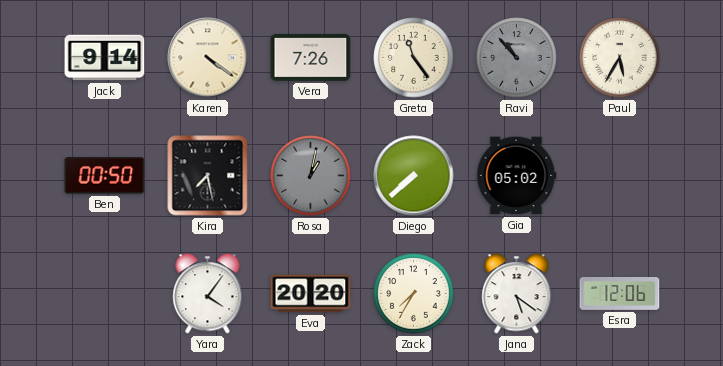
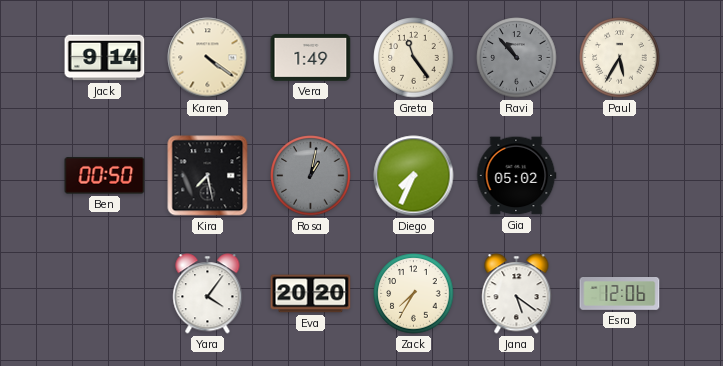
Vera: 7:26 -> 1:49
Diego: 7:38 -> 7:34
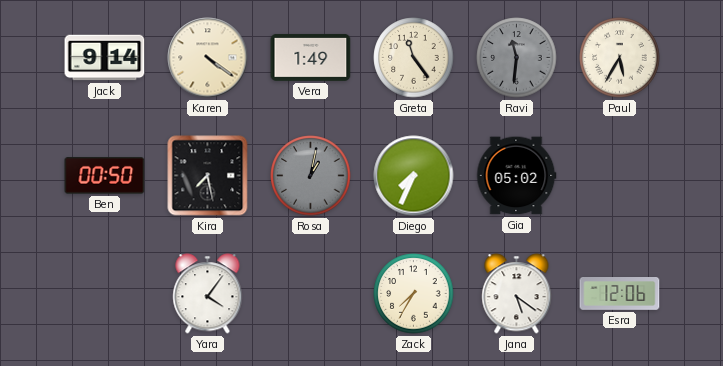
Ravi: 10:53 -> 11:31
Eva: 20:20 -> none
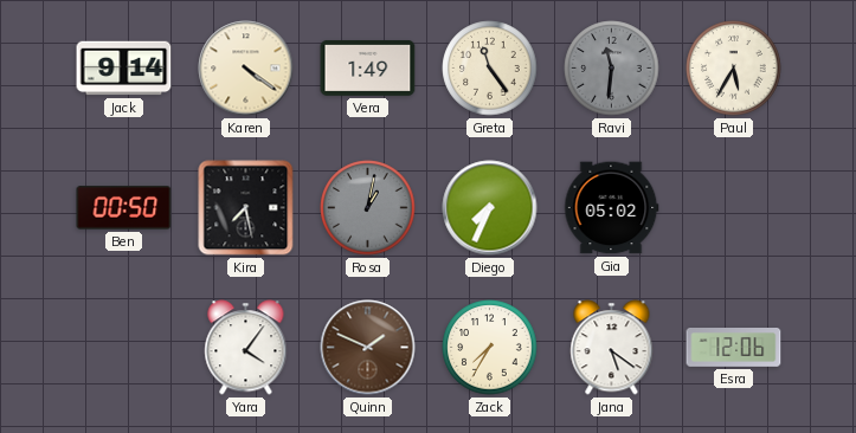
Quinn: none -> 1:49
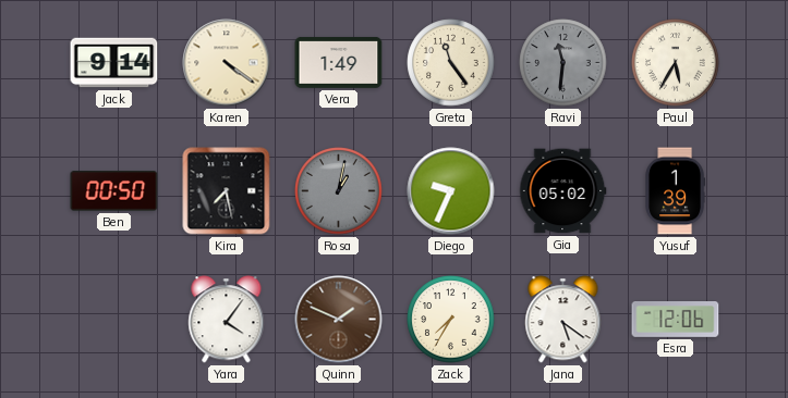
Diego: 7:34 -> 9:34
Yusuf: none -> 1:39
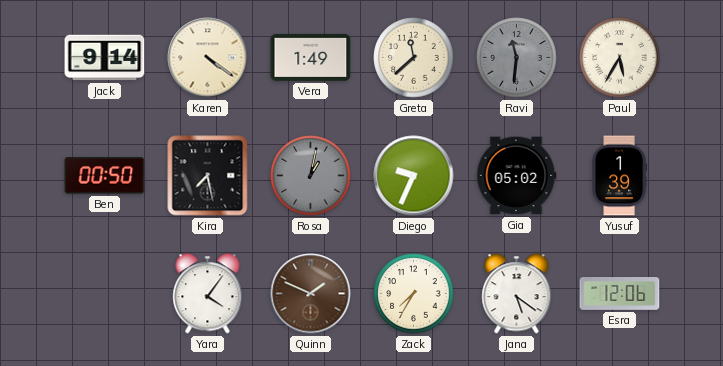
Greta: 11:24 -> 11:38
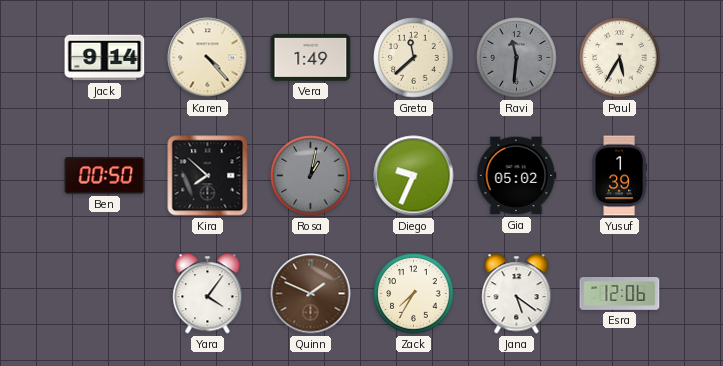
Karen: 4:21 -> 4:23
Kira: 7:28 -> 7:52
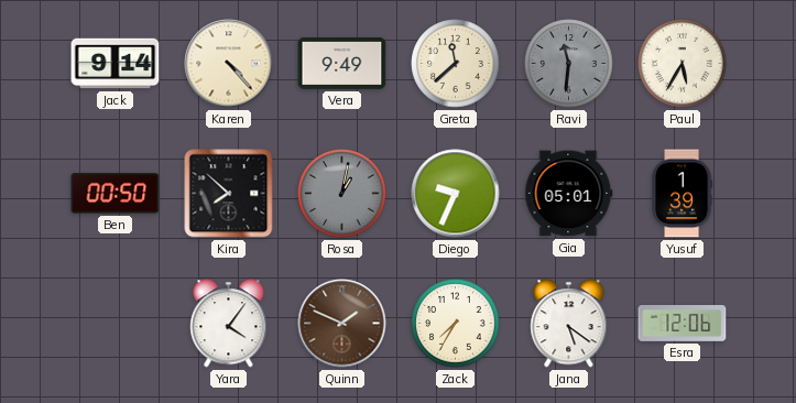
Vera: 1:49 -> 9:49
Gia: 05:02 -> 05:01
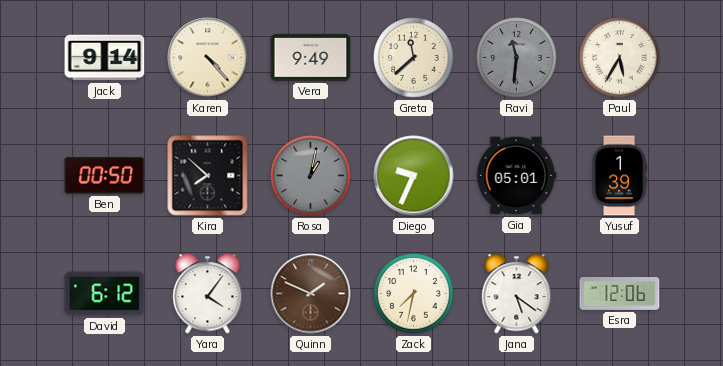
David: none -> 6:12
Zack: 7:35 -> 7:32
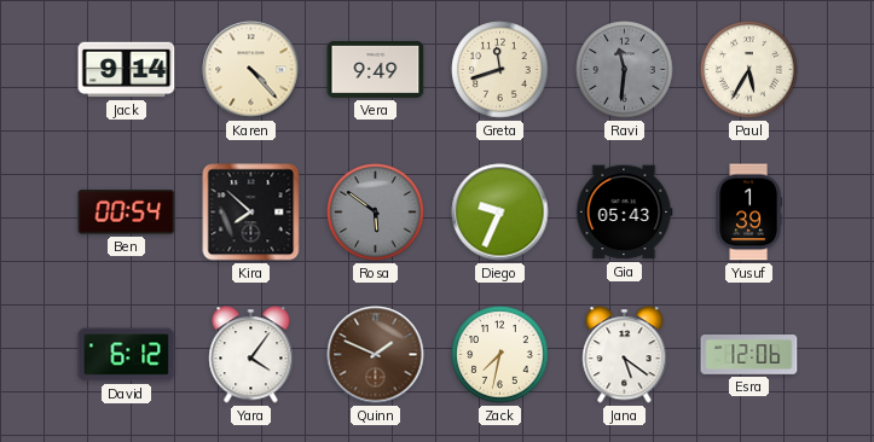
Greta: 11:38 -> 11:42
Ben: 00:50 -> 00:54
Rosa: 1:02 -> 5:51
Gia: 05:01 -> 05:43
